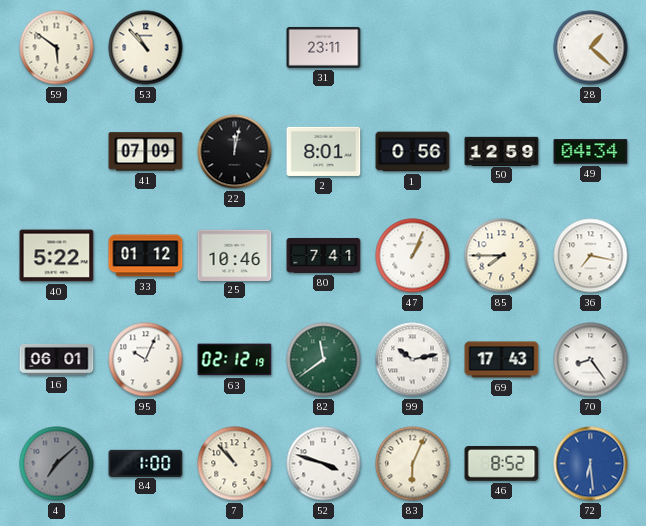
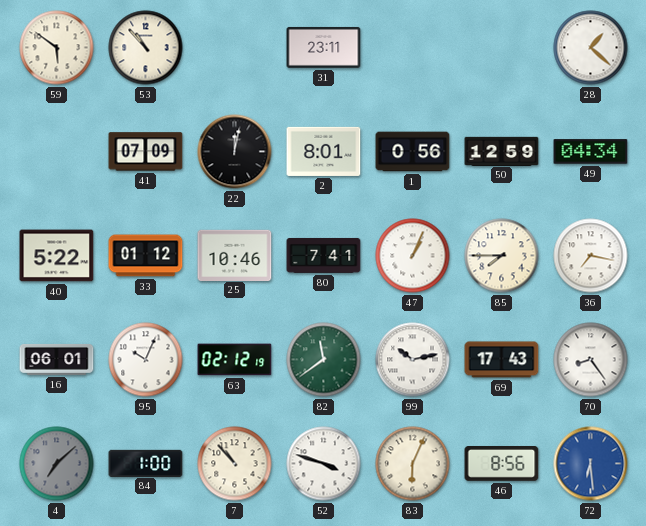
46: 8:52 -> 8:56
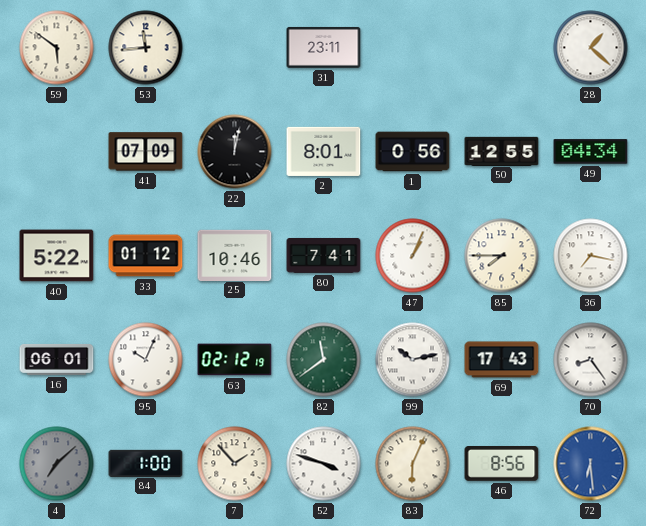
53: 10:53 -> 11:44
50: 12:59 -> 12:55
7: 10:53 -> 1:53
